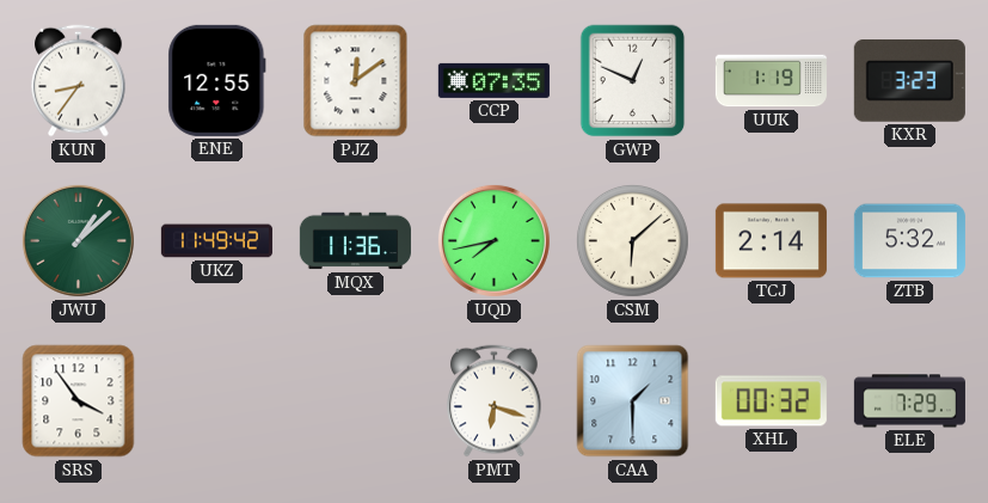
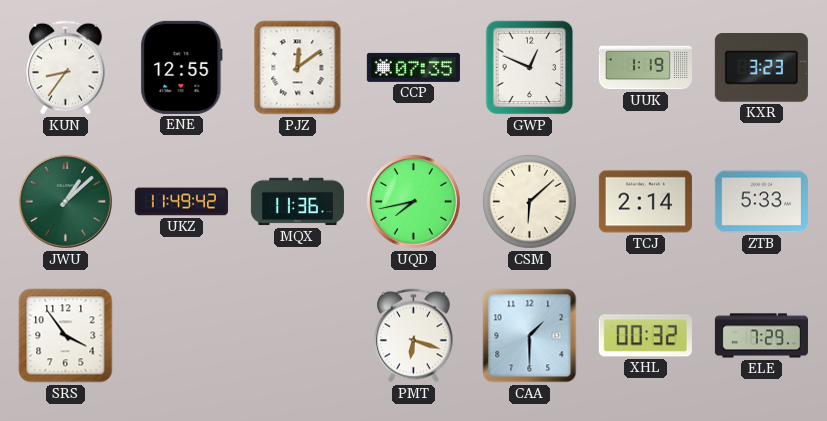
ZTB: 5:32 -> 5:33
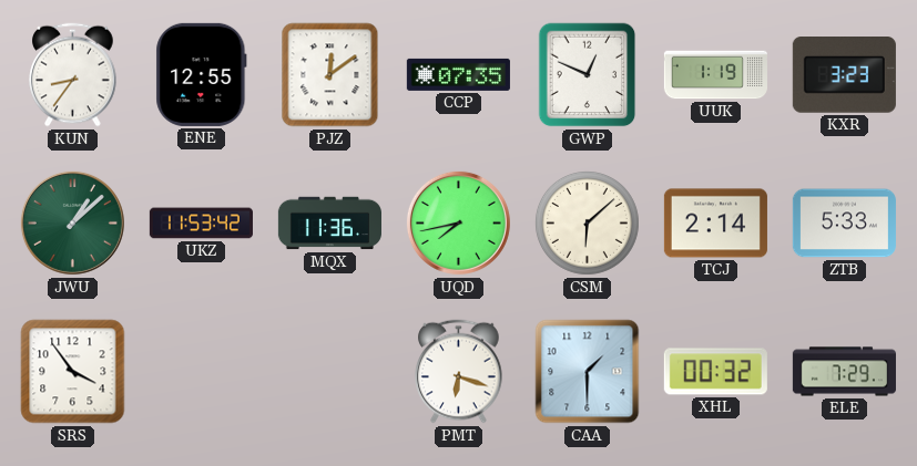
UKZ: 11:49 -> 11:53
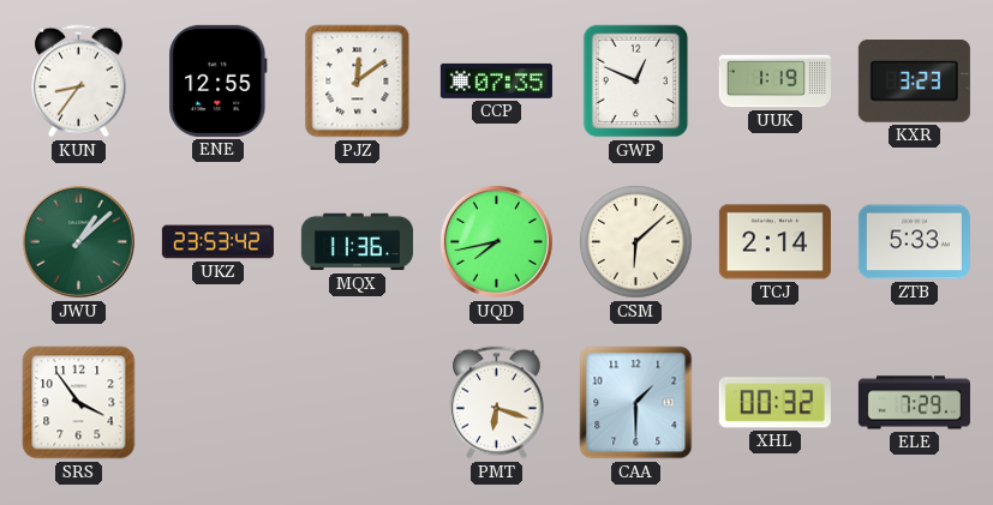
UKZ: 11:53 -> 23:53
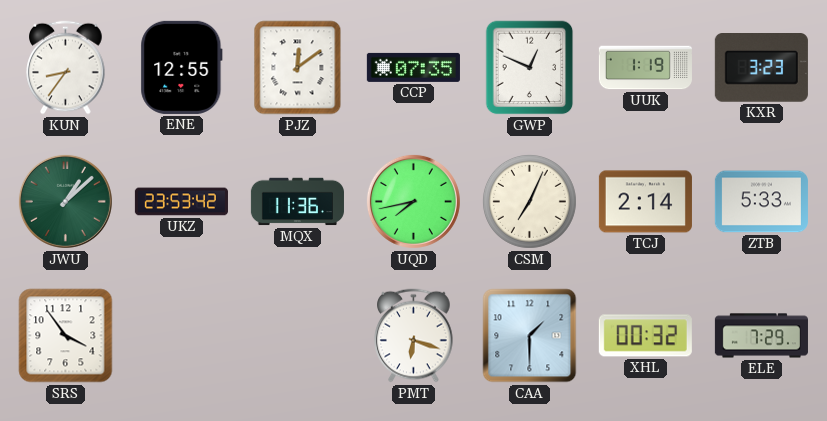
CSM: 6:08 -> 7:04
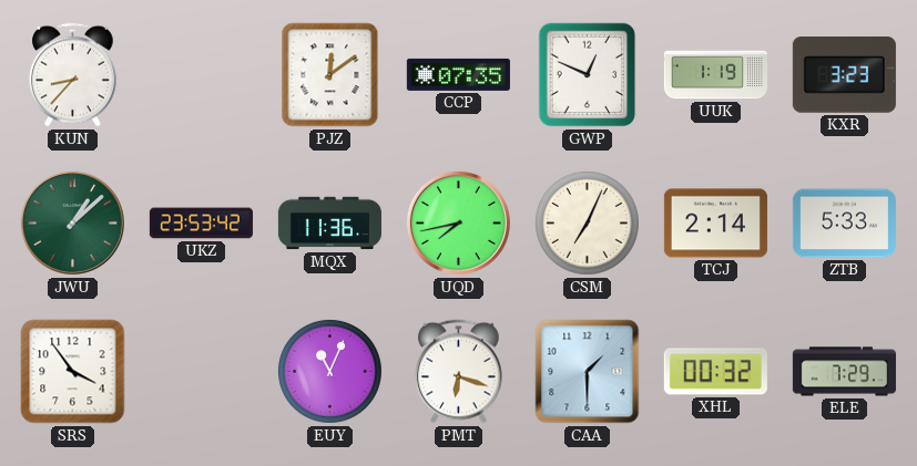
KUN: 8:36 -> 8:37
ENE: 12:55 -> none
EUY: none -> 11:04
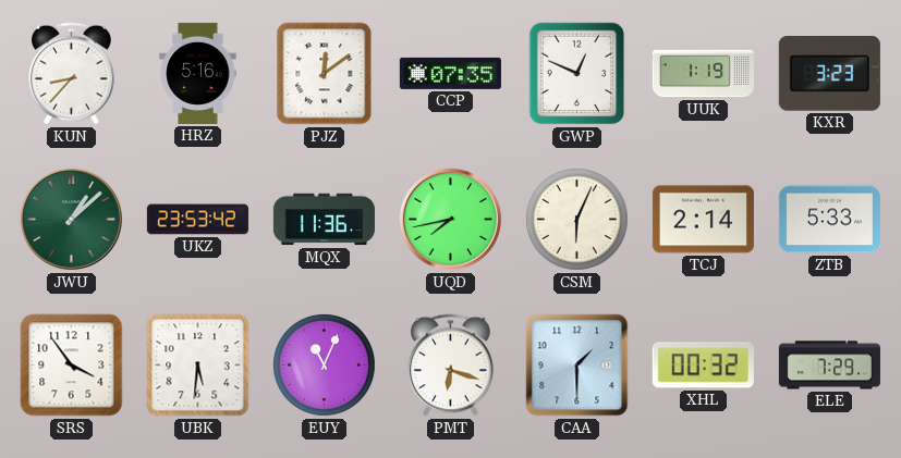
HRZ: none -> 5:16
CSM: 7:04 -> 6:04
UBK: none -> 5:31
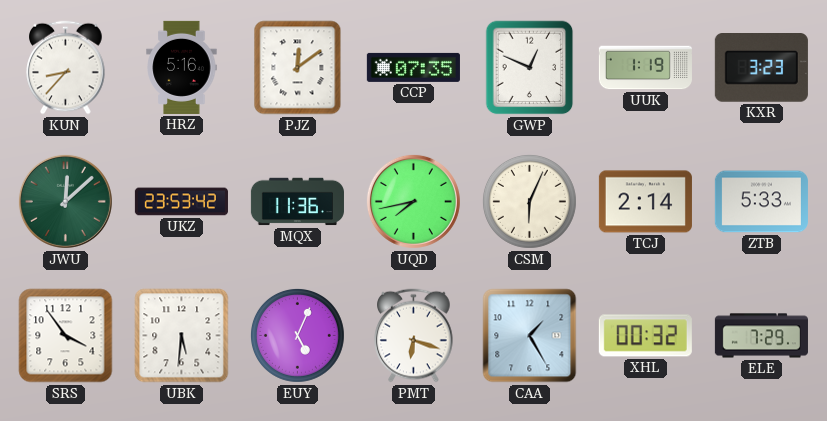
JWU: 1:08 -> 12:08
EUY: 11:04 -> 5:04
CAA: 1:30 -> 1:25
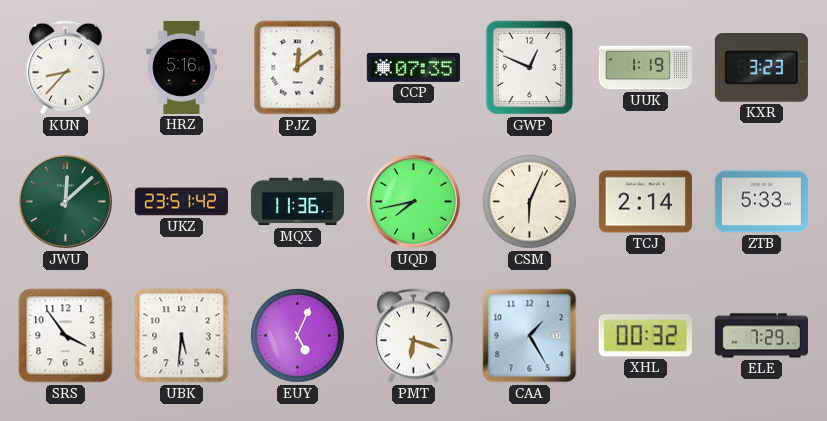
UKZ: 23:53 -> 23:51
